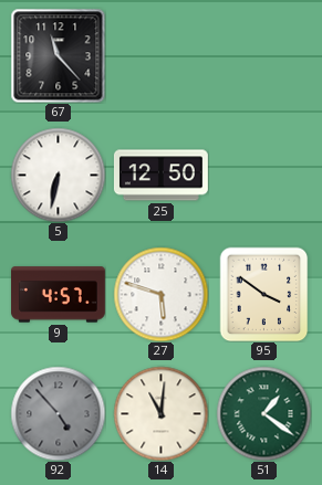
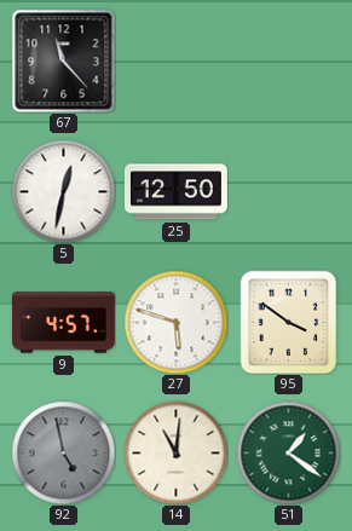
5: 6:32 -> 12:32
92: 4:53 -> 4:58
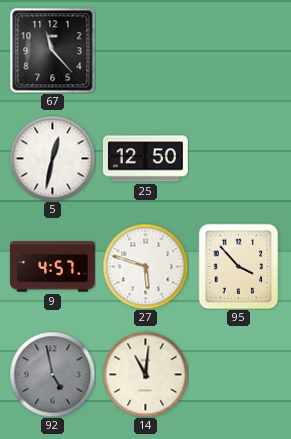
95: 3:51 -> 3:53
51: 1:21 -> none
